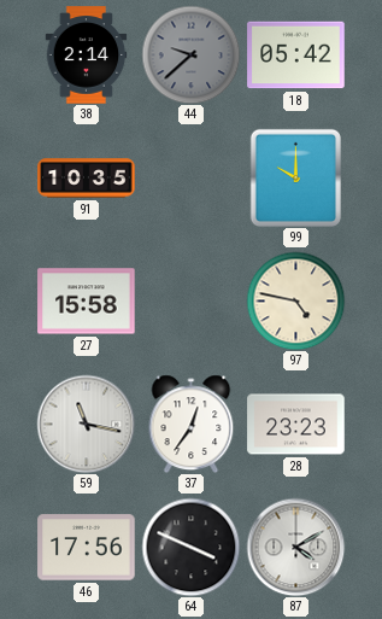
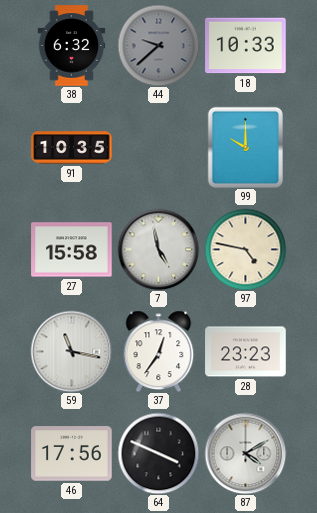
38: 2:14 -> 6:32
18: 05:42 -> 10:33
7: none -> 4:58
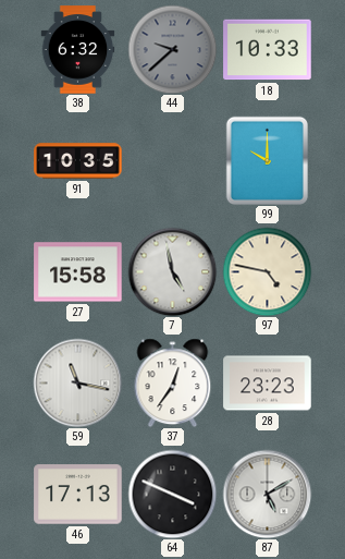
46: 17:56 -> 17:13
87: 4:10 -> 5:10
